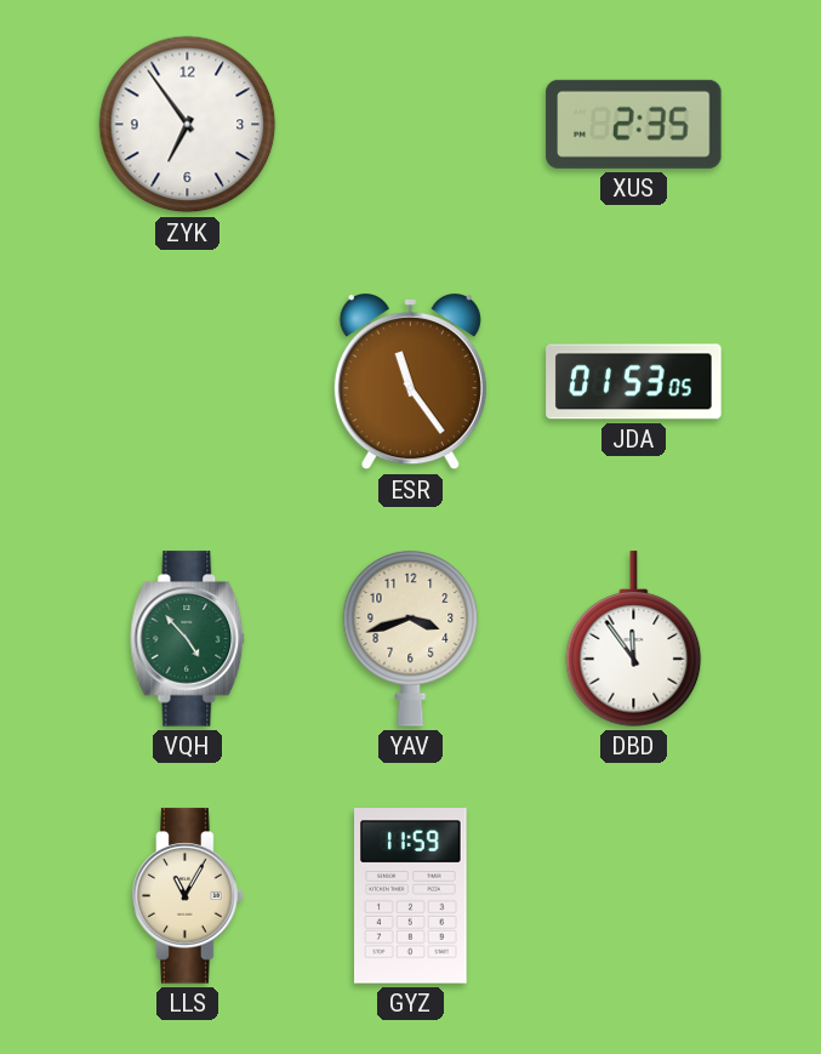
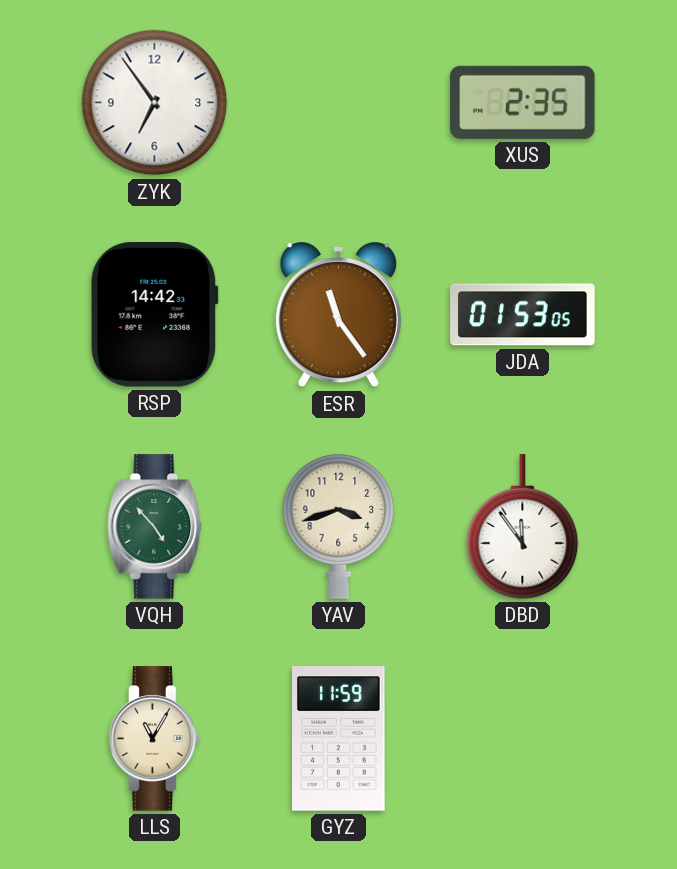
RSP: none -> 14:42
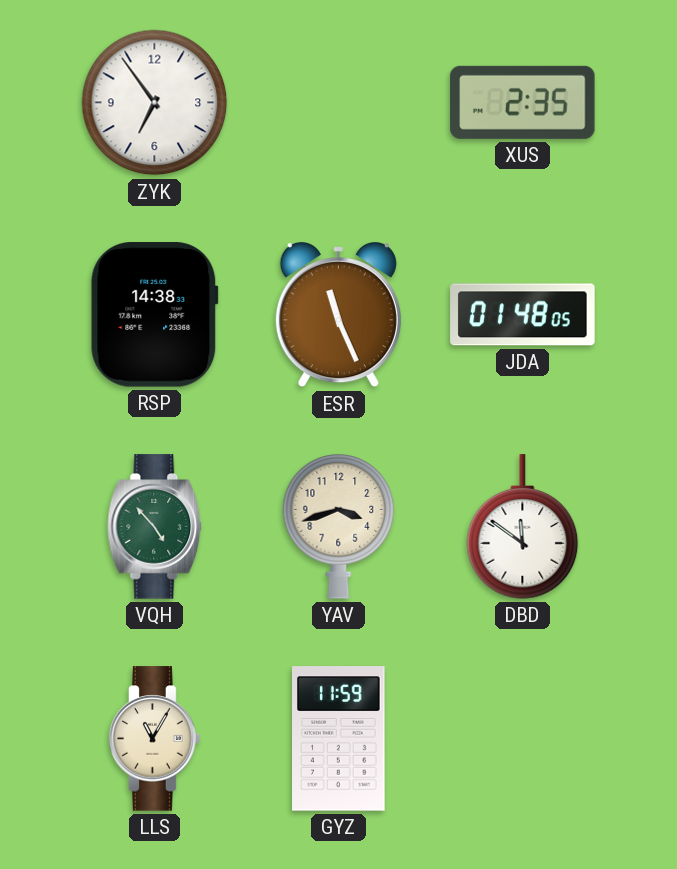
RSP: 14:42 -> 14:38
ESR: 11:24 -> 11:26
JDA: 01:53 -> 01:48
DBD: 11:54 -> 11:51
